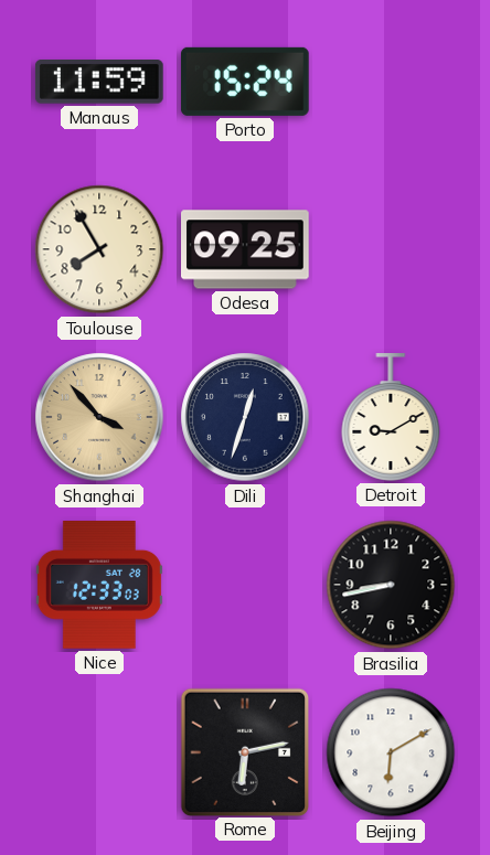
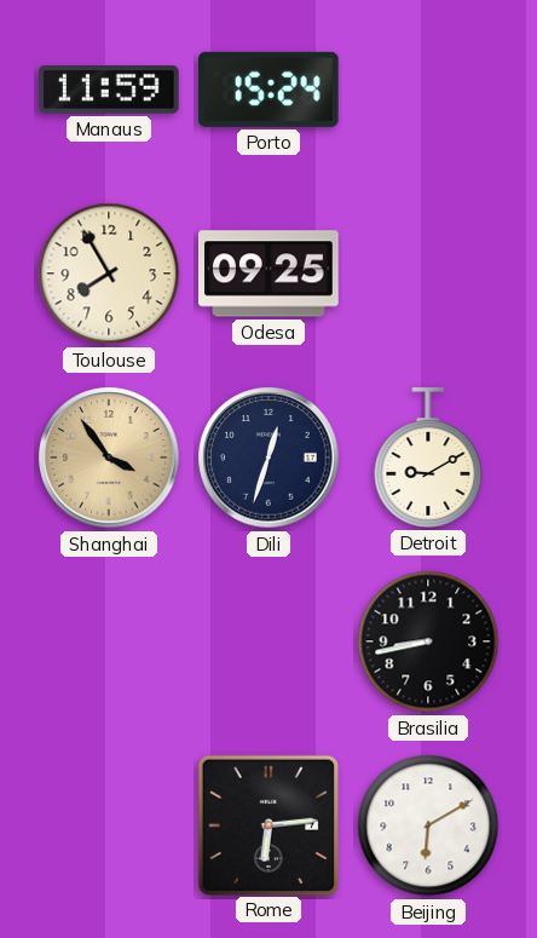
Shanghai: 3:53 -> 3:54
Nice: 12:33 -> none
Rome: 6:13 -> 6:14
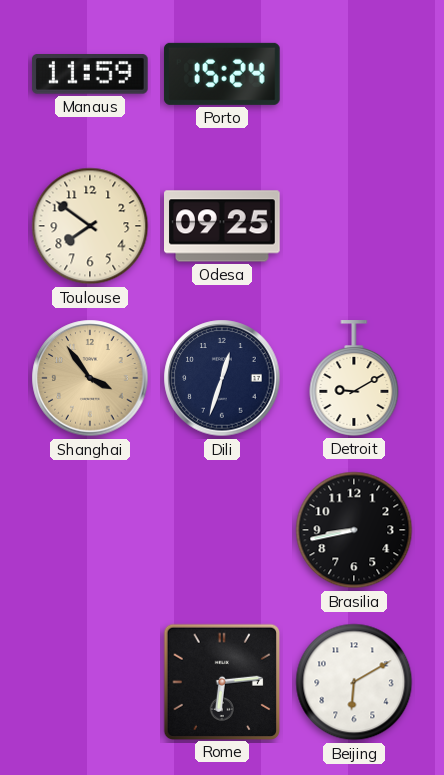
Toulouse: 7:55 -> 7:51
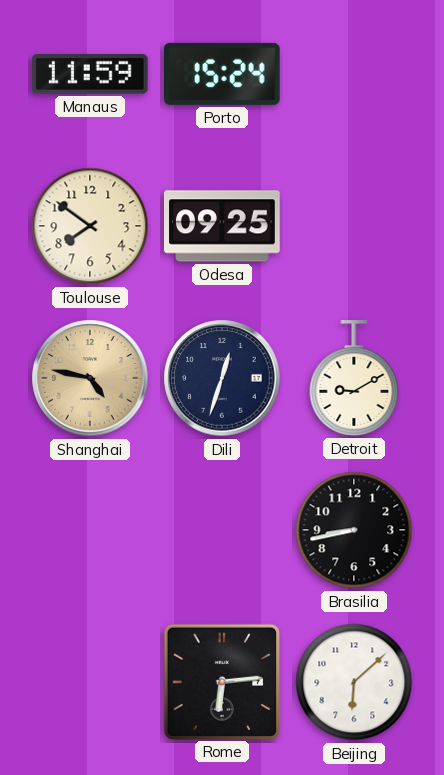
Shanghai: 3:54 -> 4:47
Beijing: 6:10 -> 6:08
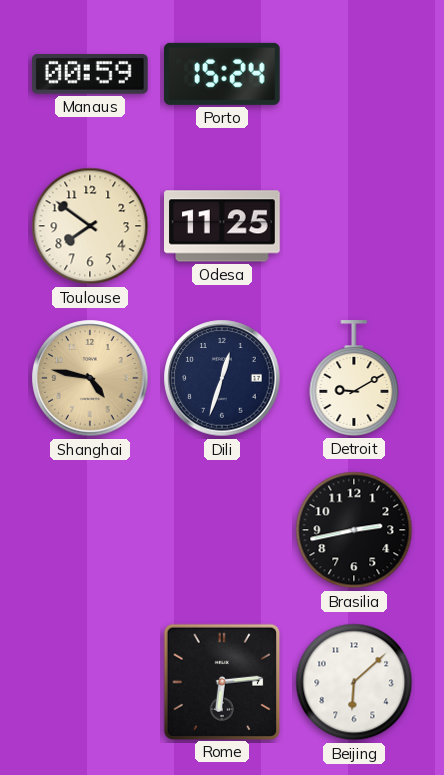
Manaus: 11:59 -> 00:59
Odesa: 09:25 -> 11:25
Brasilia: 8:43 -> 2:43
